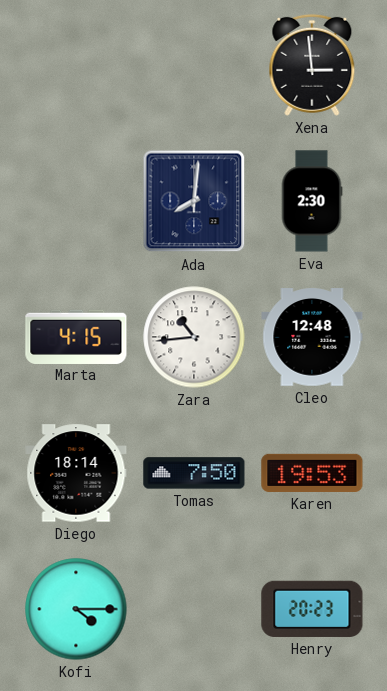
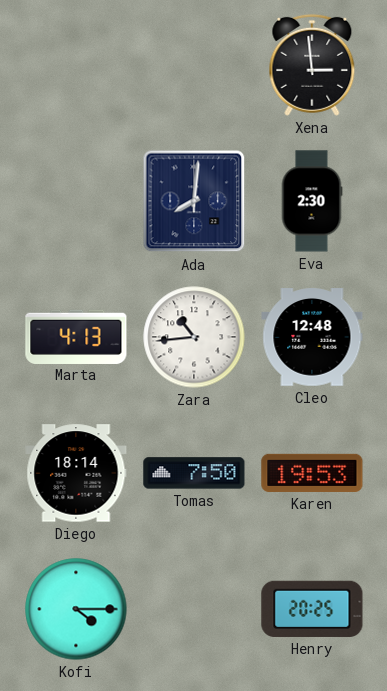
Marta: 4:15 -> 4:13
Henry: 20:23 -> 20:25
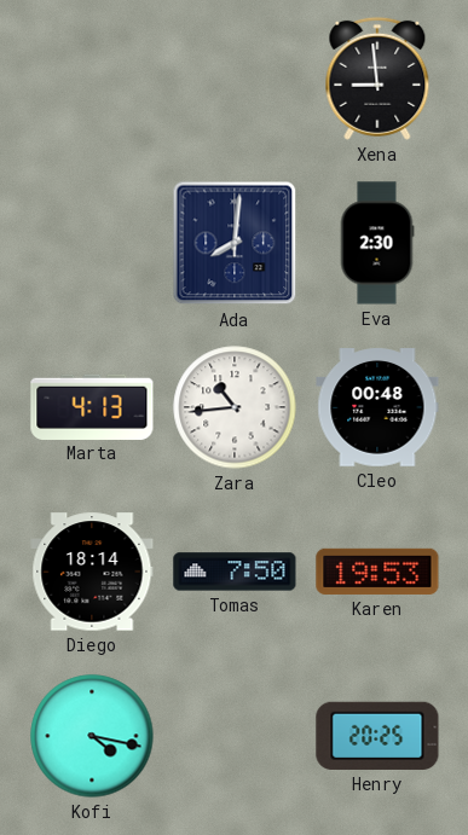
Xena: 2:59 -> 8:59
Cleo: 12:48 -> 00:48
Kofi: 4:15 -> 4:17
